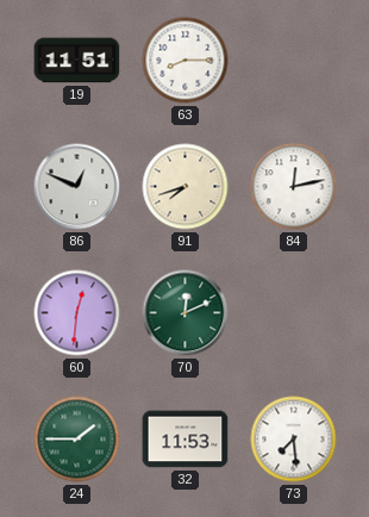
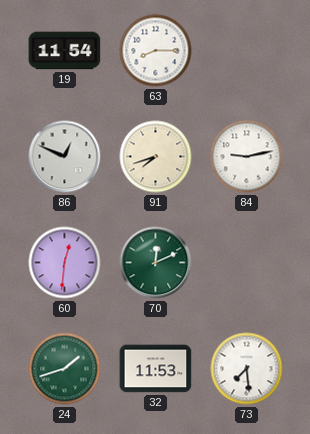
19: 11:51 -> 11:54
84: 12:13 -> 9:13
24: 1:45 -> 1:42
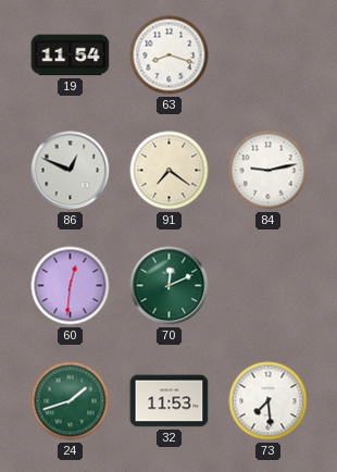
63: 8:15 -> 8:18
91: 7:42 -> 7:21
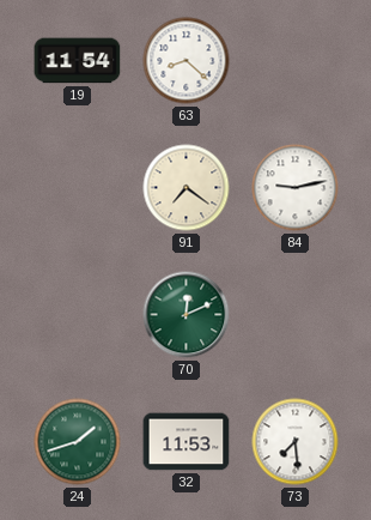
63: 8:18 -> 8:22
86: 12:49 -> none
60: 12:31 -> none
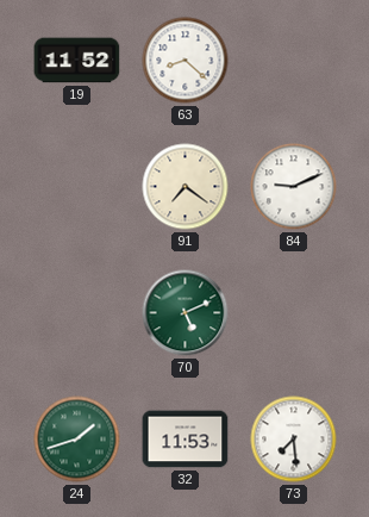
19: 11:54 -> 11:52
84: 9:13 -> 9:11
70: 12:11 -> 5:11
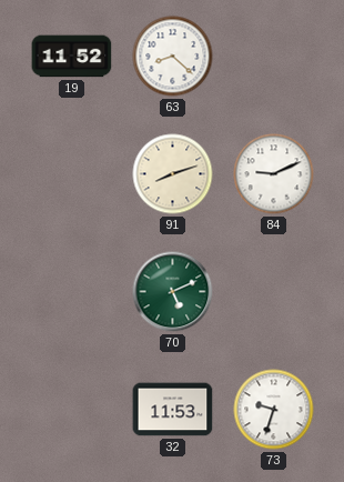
91: 7:21 -> 8:12
24: 1:42 -> none
73: 7:29 -> 9:33
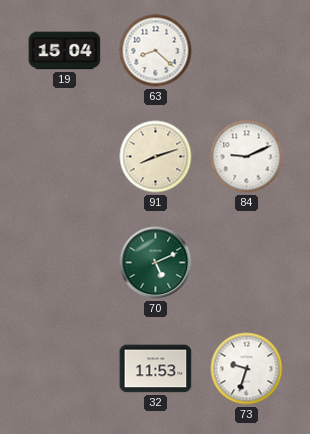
19: 11:52 -> 15:04
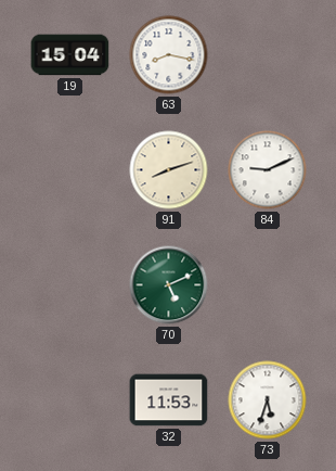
63: 8:22 -> 8:17
73: 9:33 -> 5:33
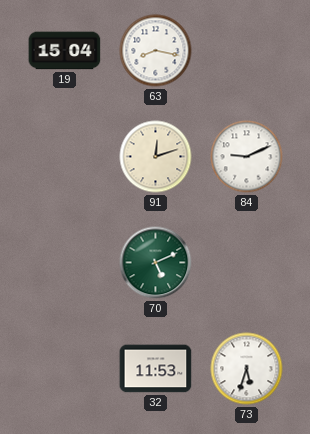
91: 8:12 -> 12:12
